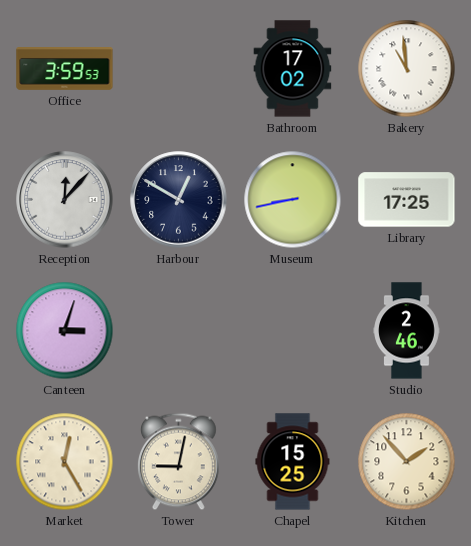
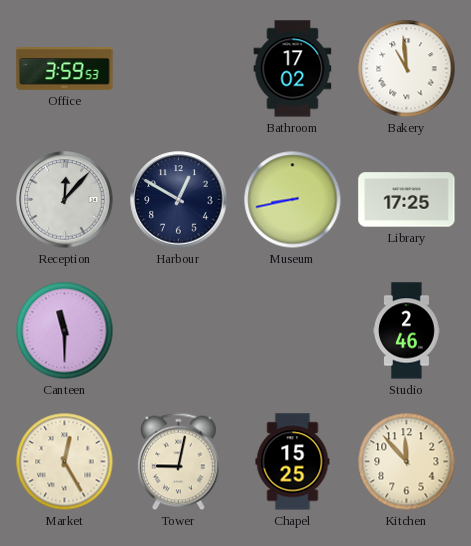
Canteen: 3:03 -> 11:30
Kitchen: 1:53 -> 11:53
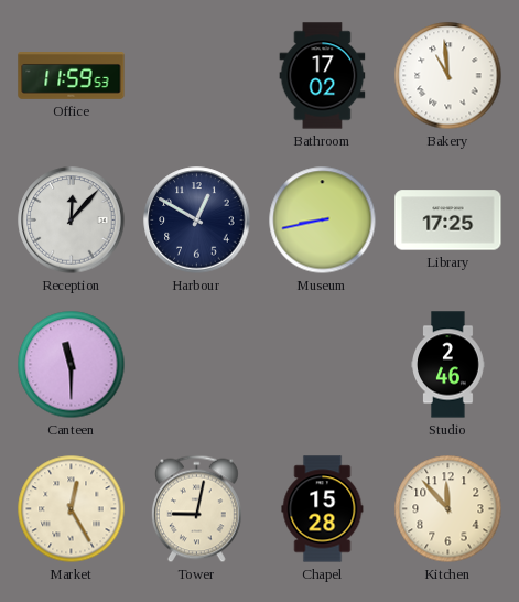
Office: 3:59 -> 11:59
Chapel: 15:25 -> 15:28
